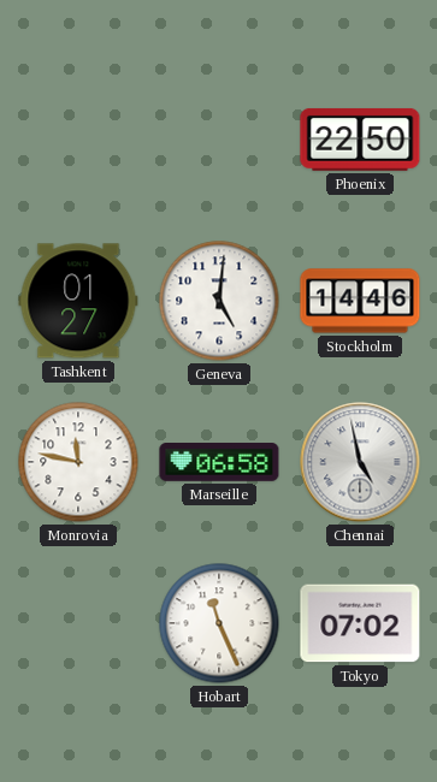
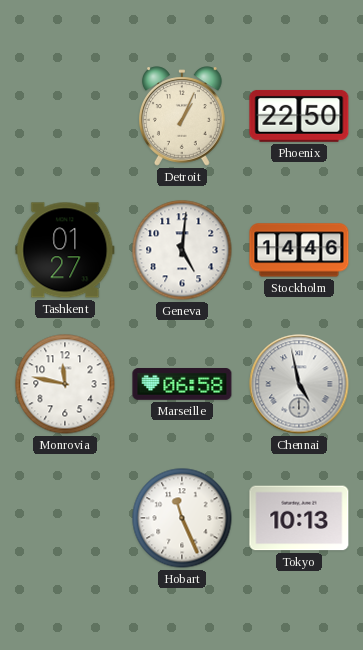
Detroit: none -> 1:04
Tokyo: 07:02 -> 10:13
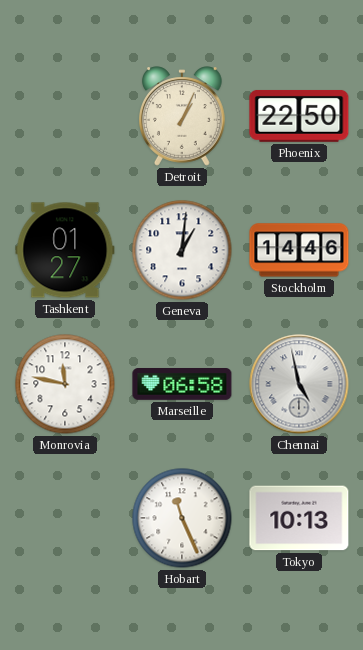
Geneva: 5:01 -> 1:01
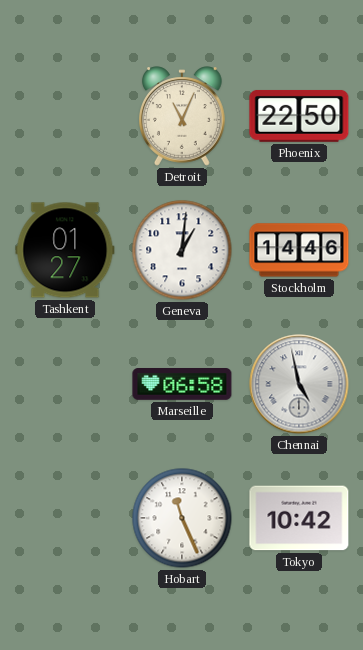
Detroit: 1:04 -> 11:04
Monrovia: 11:47 -> none
Tokyo: 10:13 -> 10:42
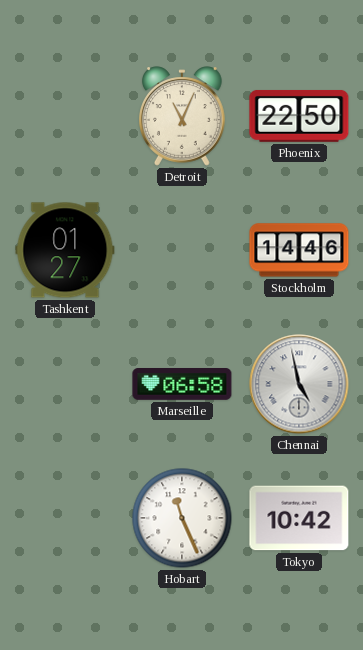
Geneva: 1:01 -> none
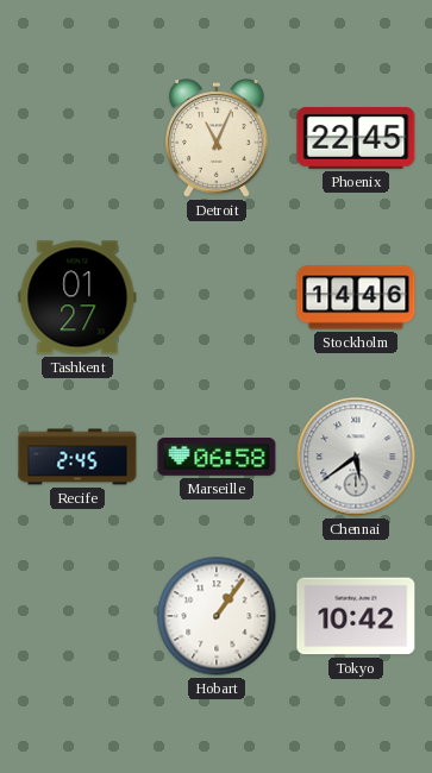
Phoenix: 22:50 -> 22:45
Recife: none -> 2:45
Chennai: 4:58 -> 5:39
Hobart: 11:26 -> 1:06
